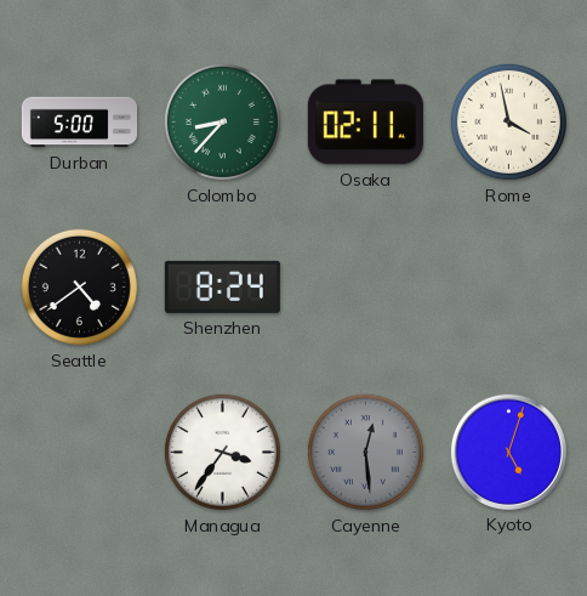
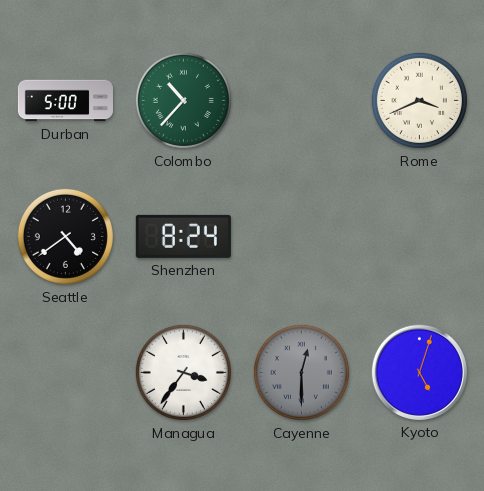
Colombo: 8:37 -> 10:37
Osaka: 02:11 -> none
Rome: 3:58 -> 3:41
Cayenne: 12:29 -> 12:30
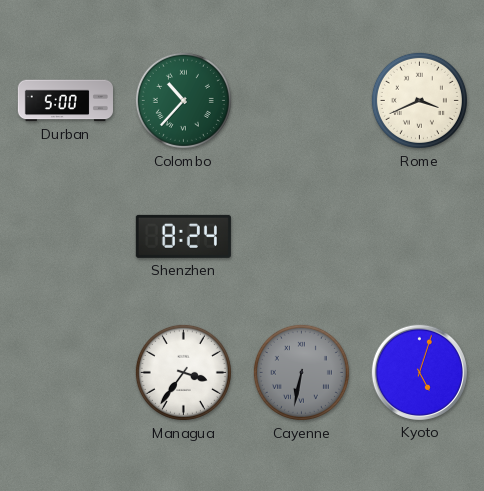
Seattle: 4:39 -> none
Cayenne: 12:30 -> 6:32
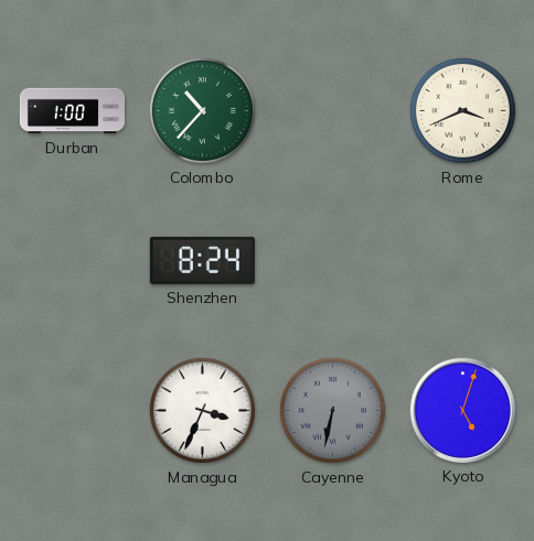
Durban: 5:00 -> 1:00
Managua: 3:36 -> 3:34
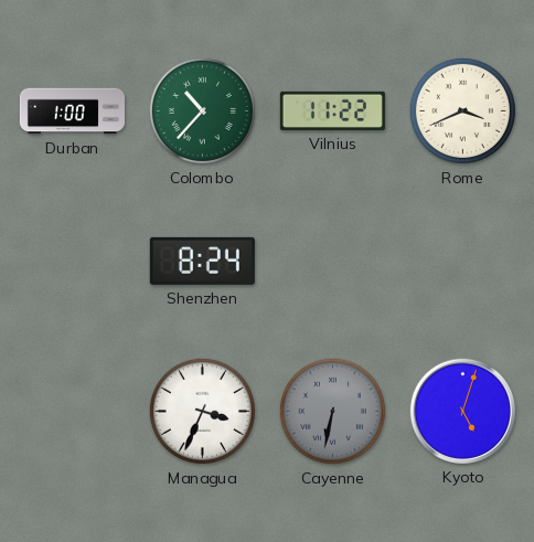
Vilnius: none -> 11:22
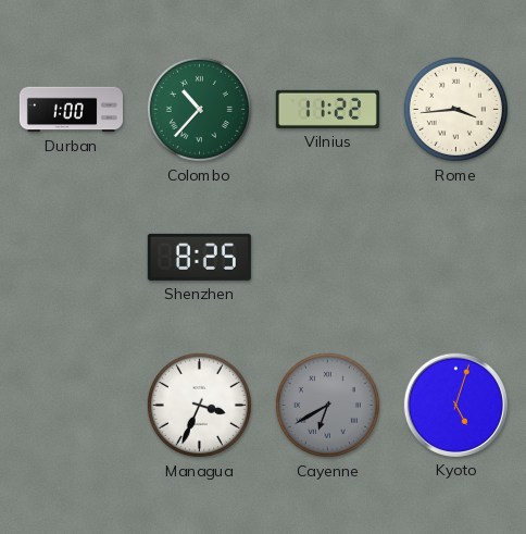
Rome: 3:41 -> 3:44
Shenzhen: 8:24 -> 8:25
Cayenne: 6:32 -> 6:40
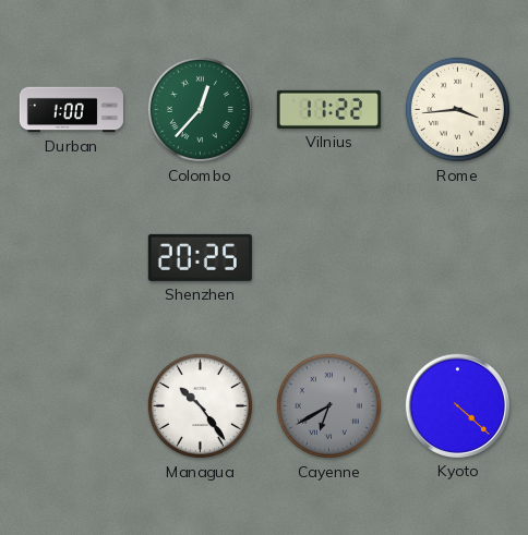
Colombo: 10:37 -> 12:37
Shenzhen: 8:25 -> 20:25
Managua: 3:34 -> 10:24
Kyoto: 5:03 -> 4:22
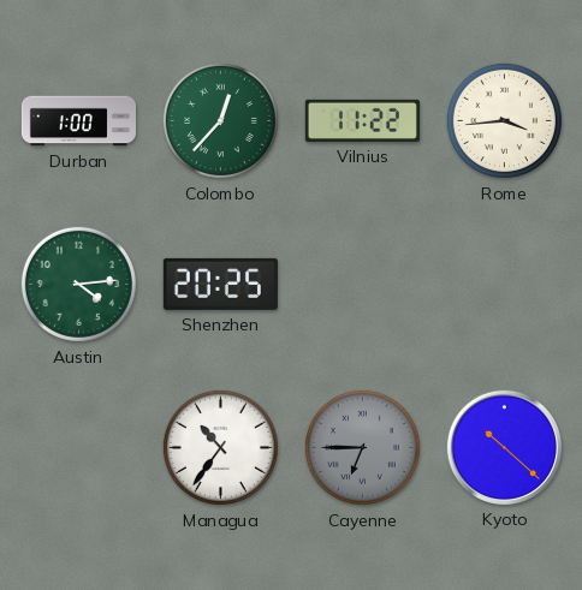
Austin: none -> 4:14
Managua: 10:24 -> 10:36
Cayenne: 6:40 -> 6:45
Kyoto: 4:22 -> 10:22
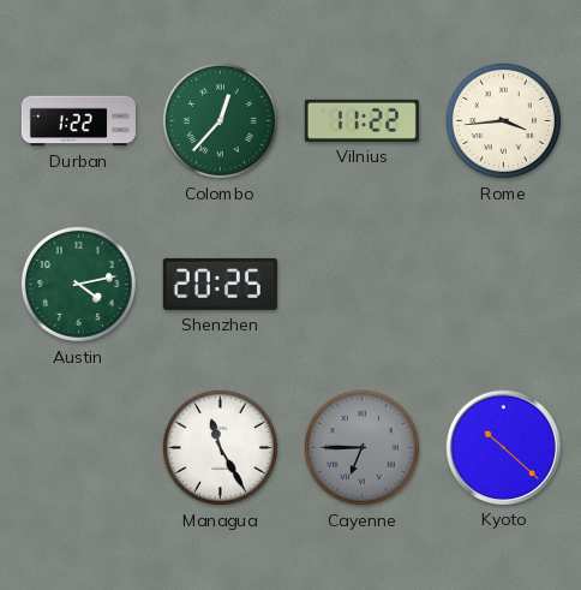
Durban: 1:00 -> 1:22
Austin: 4:14 -> 4:13
Managua: 10:36 -> 11:25
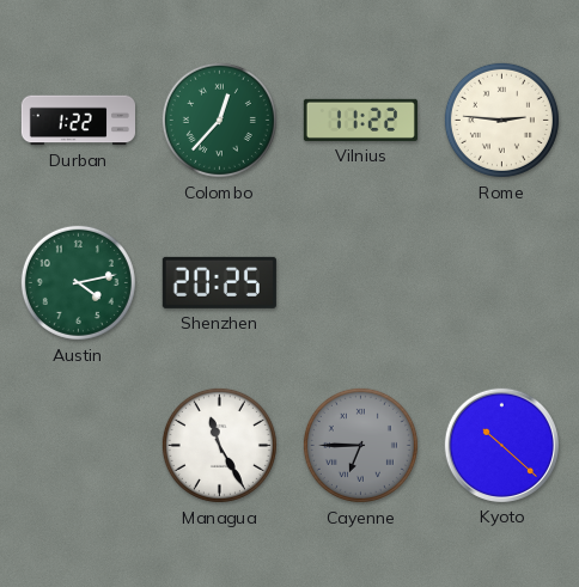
Rome: 3:44 -> 2:46
